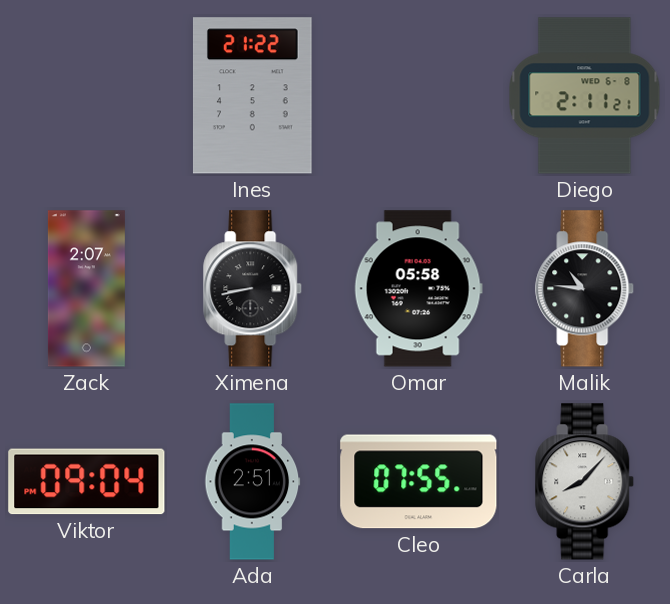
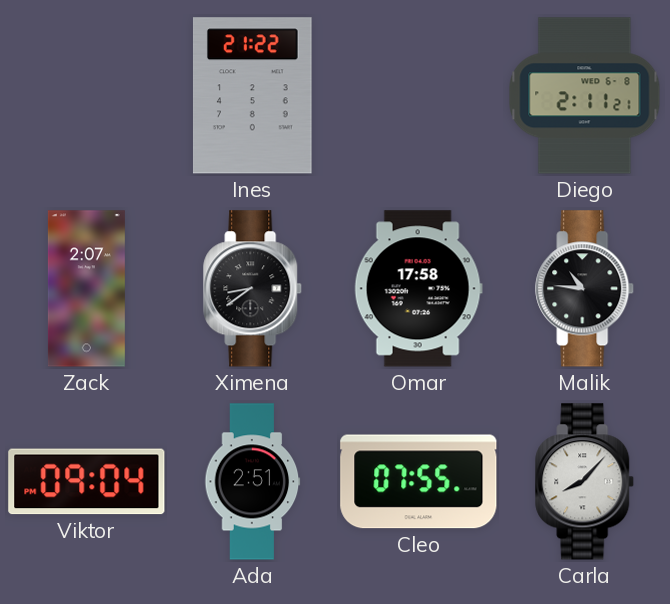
Ximena: 8:43 -> 8:39
Omar: 05:58 -> 17:58
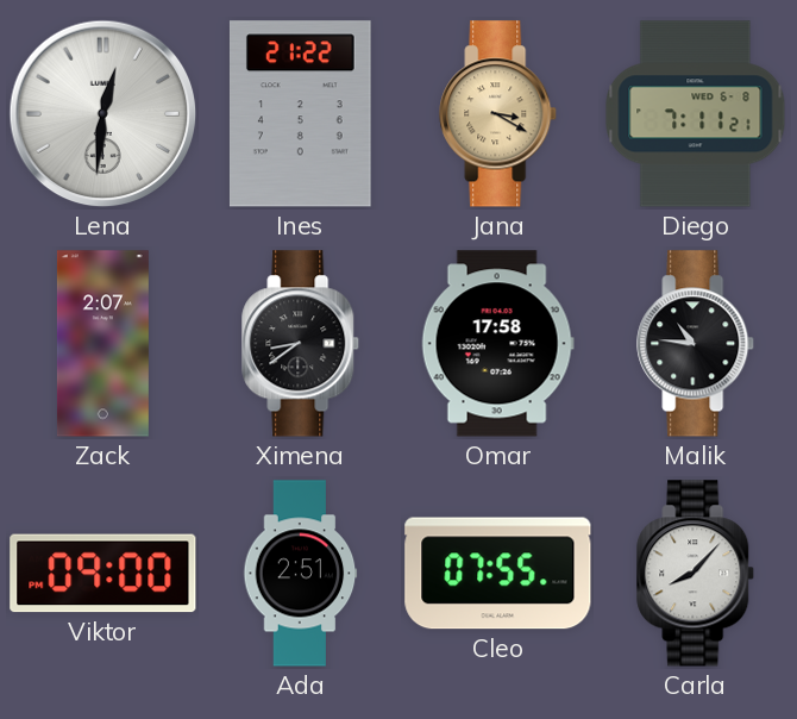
Lena: none -> 12:31
Jana: none -> 3:20
Diego: 2:11 -> 7:11
Viktor: 09:04 -> 09:00
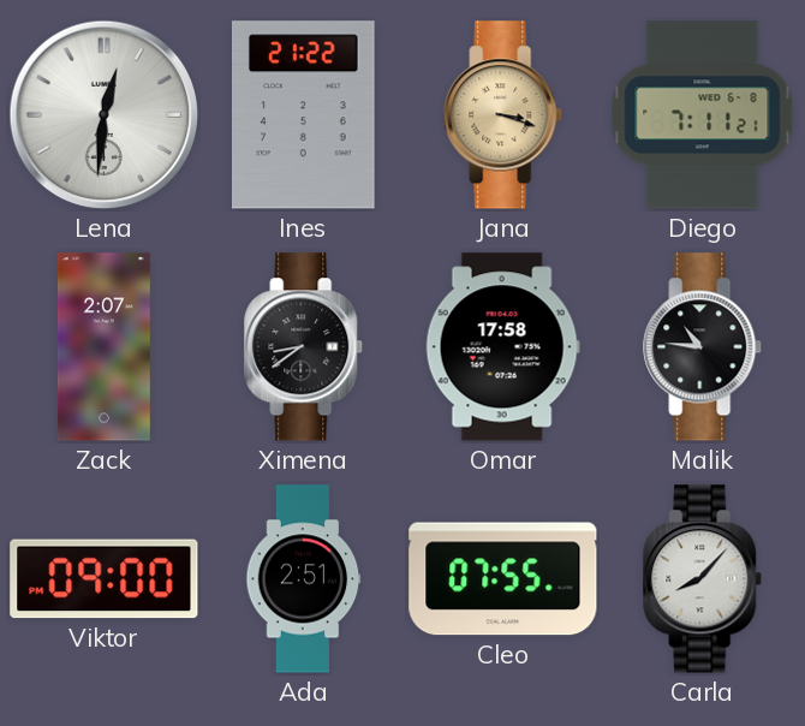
Jana: 3:20 -> 3:18
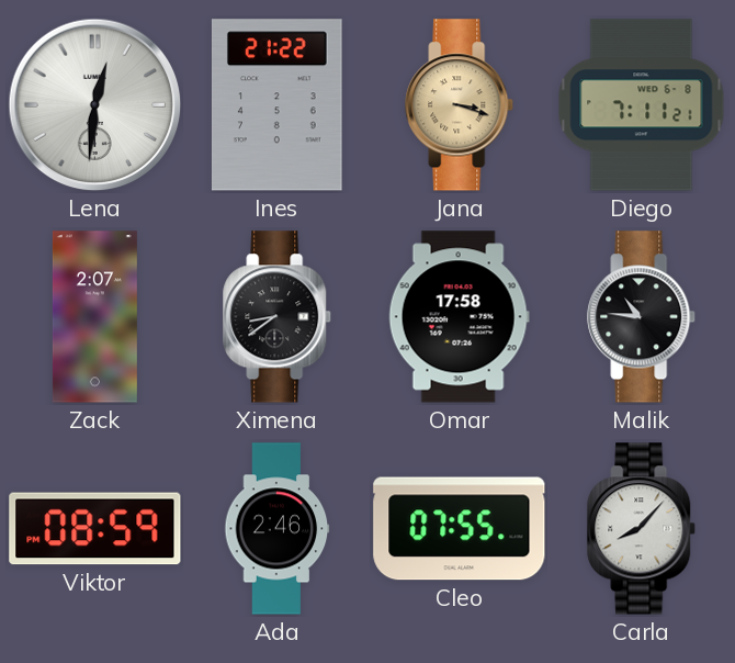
Viktor: 09:00 -> 08:59
Ada: 2:51 -> 2:46
